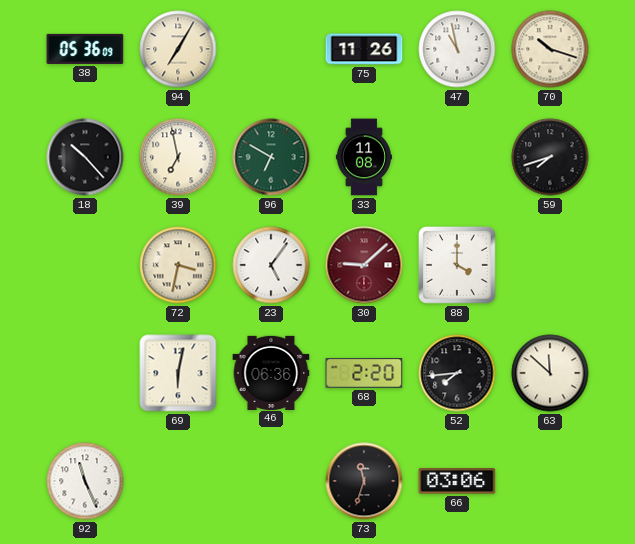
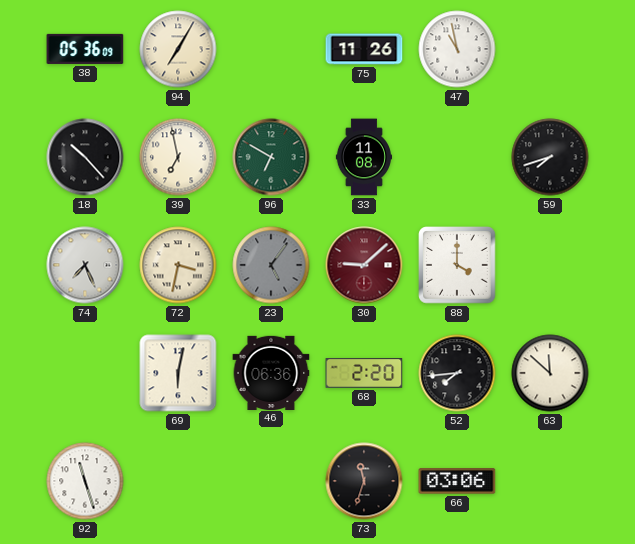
70: 10:18 -> none
74: none -> 7:26
23 dial: white -> grey
92: 11:26 -> 11:27
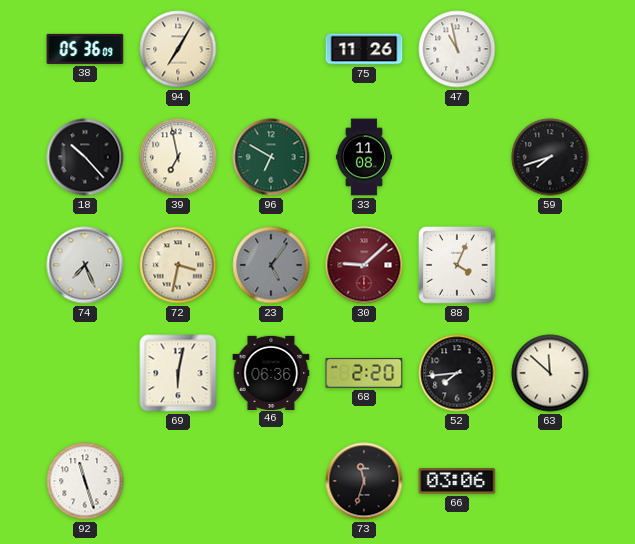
88: 4:00 -> 4:04
